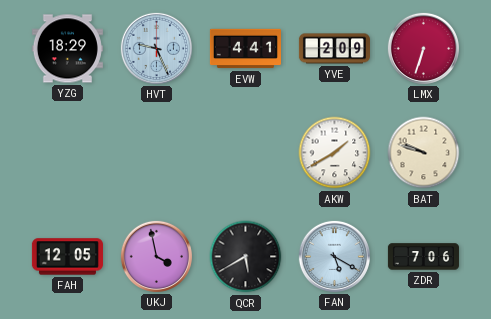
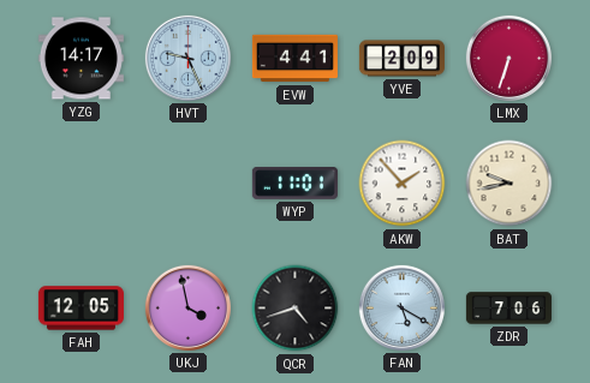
YZG: 18:29 -> 14:17
WYP: none -> 11:01
AKW: 1:40 -> 1:53
BAT: 9:48 -> 9:43
QCR: 5:40 -> 4:42
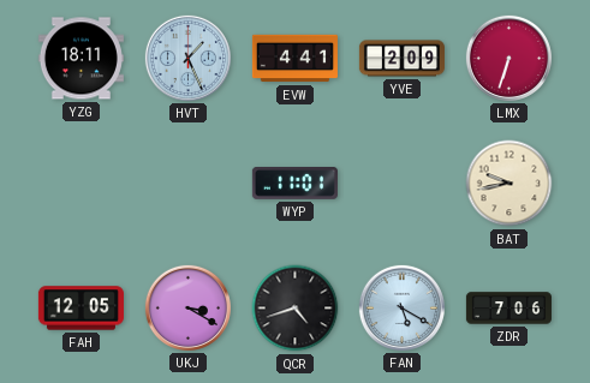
YZG: 14:17 -> 18:11
HVT: 9:26 -> 1:26
AKW: 1:53 -> none
UKJ: 3:58 -> 3:20
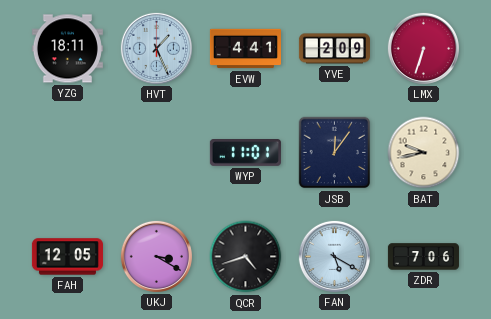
JSB: none -> 12:06
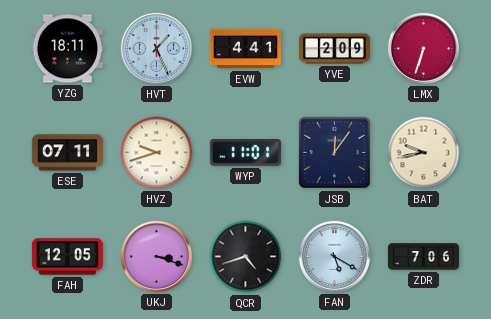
ESE: none -> 07:11
HVZ: none -> 9:42
UKJ: 3:20 -> 3:18
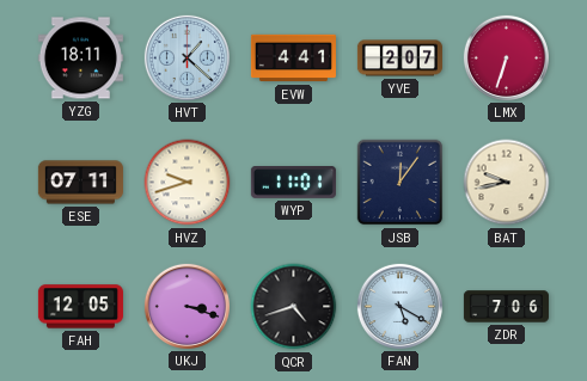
HVT: 1:26 -> 1:22
YVE: 2:09 -> 2:07
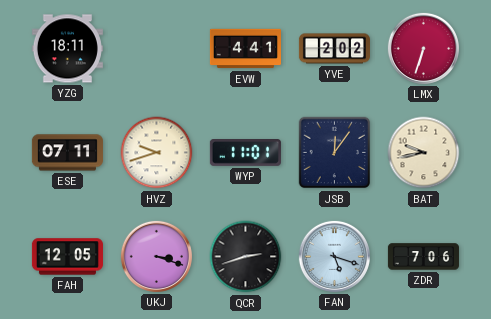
HVT: 1:22 -> none
YVE: 2:07 -> 2:02
QCR: 4:42 -> 2:42
FAN: 5:20 -> 5:18
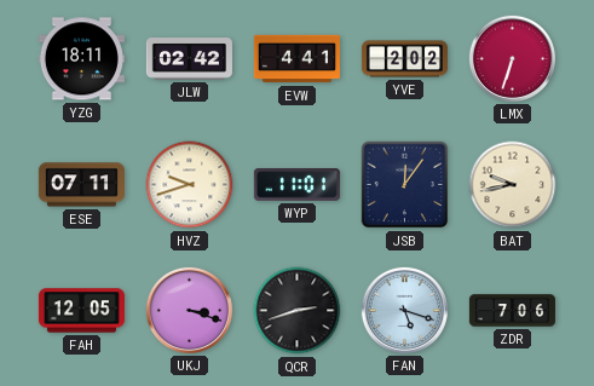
JLW: none -> 02:42
